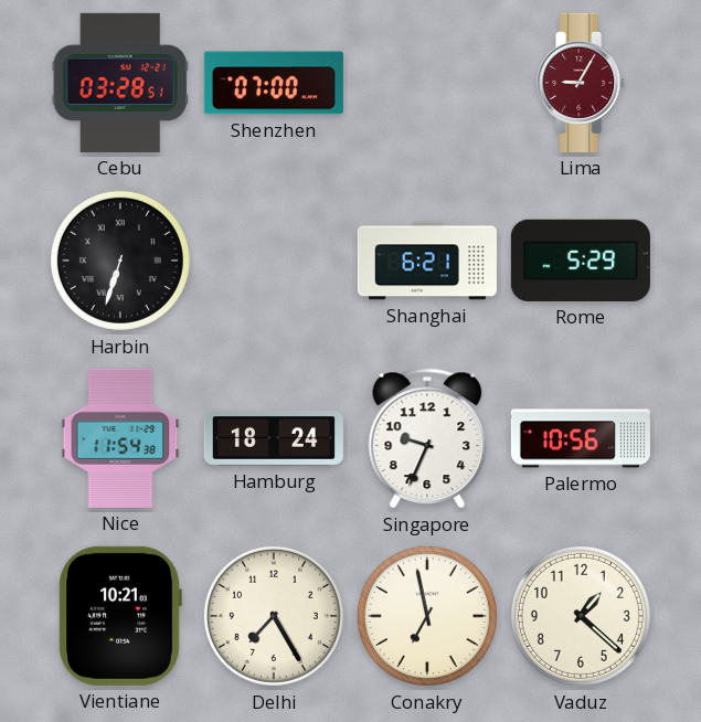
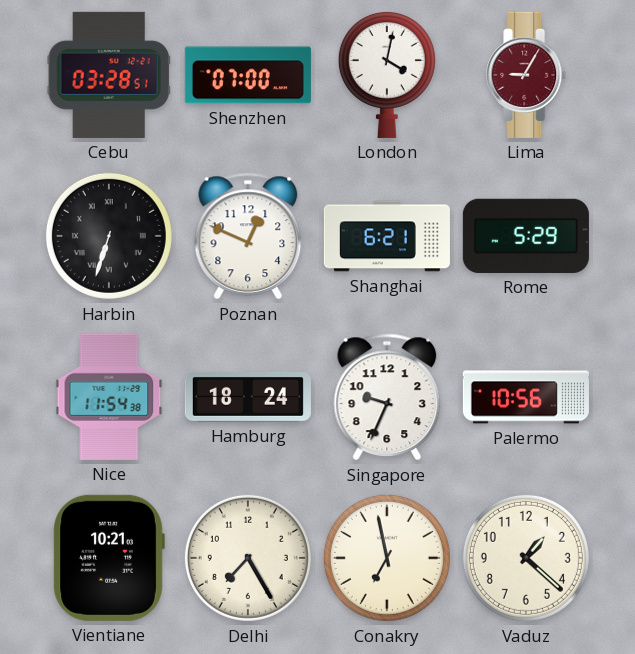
London: none -> 4:02
Poznan: none -> 12:49
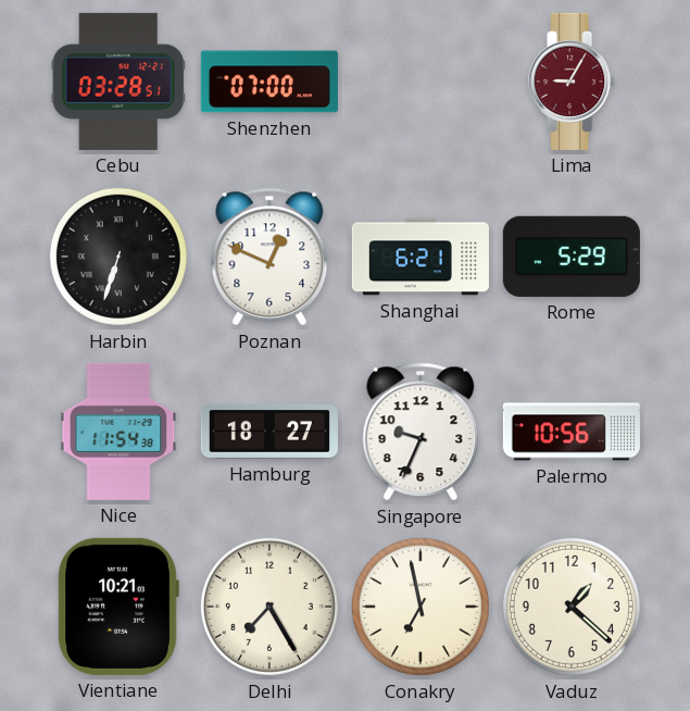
London: 4:02 -> none
Hamburg: 18:24 -> 18:27
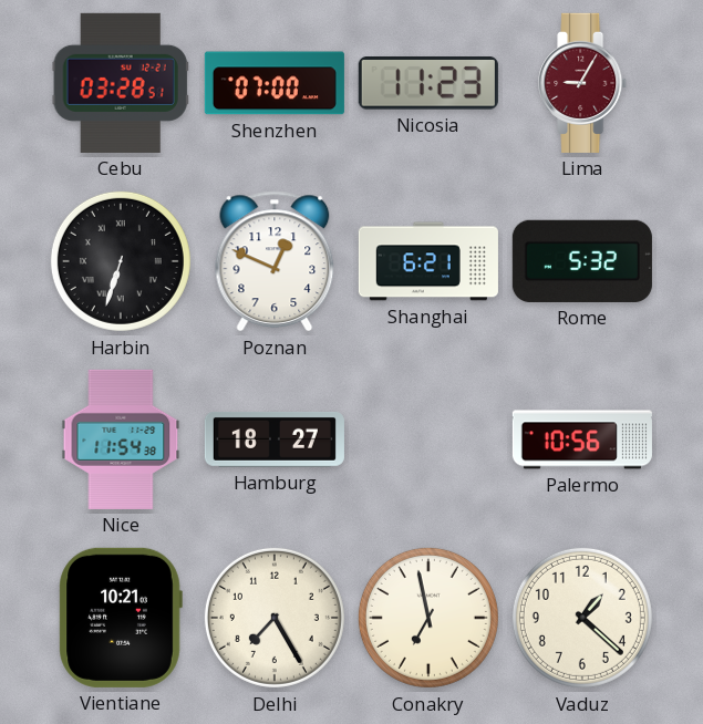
Nicosia: none -> 11:23
Rome: 5:29 -> 5:32
Singapore: 9:34 -> none
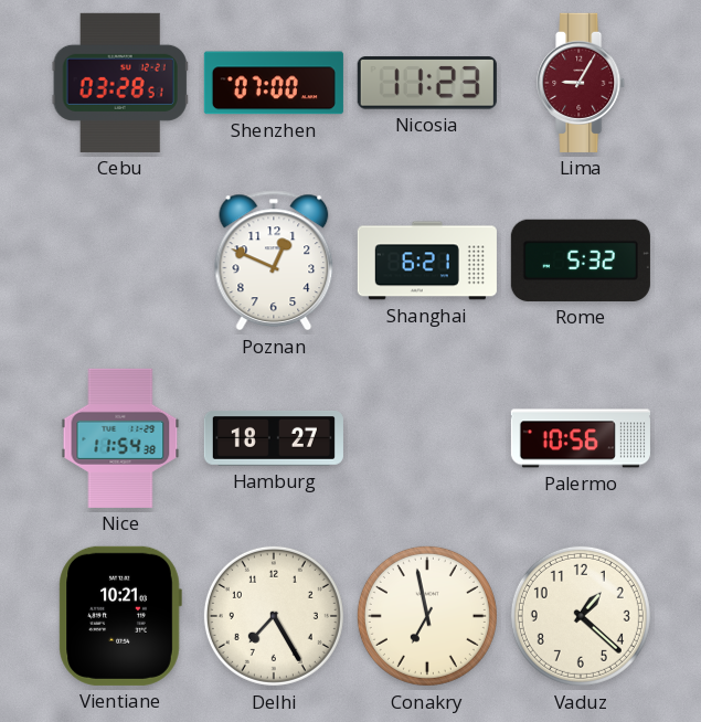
Harbin: 6:33 -> none
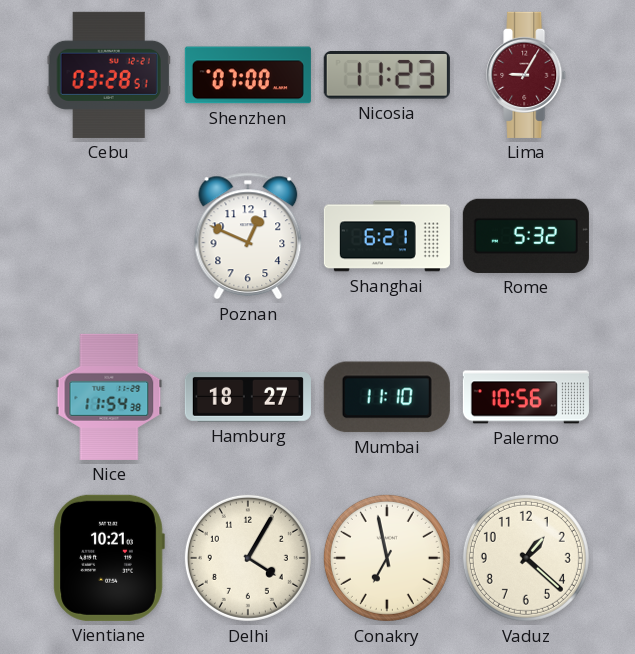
Mumbai: none -> 11:10
Delhi: 7:25 -> 4:05
